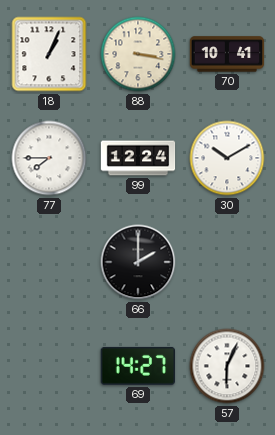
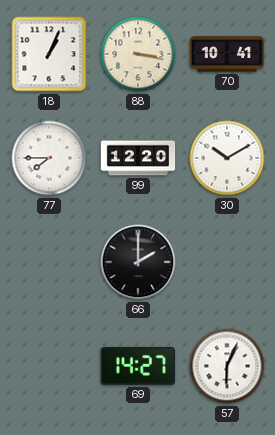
99: 12:24 -> 12:20
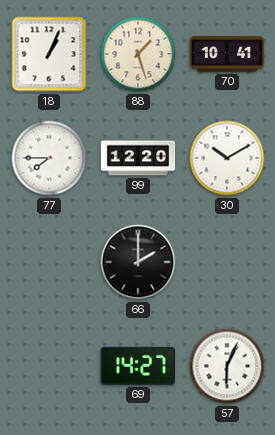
88: 3:17 -> 1:27
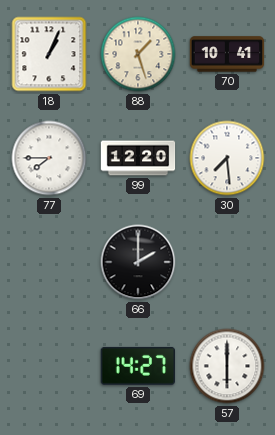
30: 10:10 -> 7:29
57: 6:04 -> 6:00
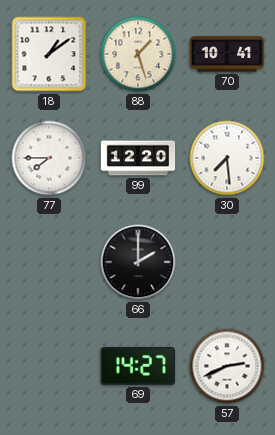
18: 1:04 -> 1:09
57: 6:00 -> 2:41
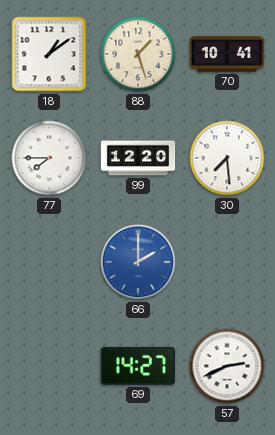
66 dial: black -> blue
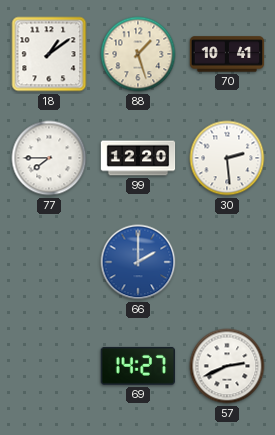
30: 7:29 -> 2:29
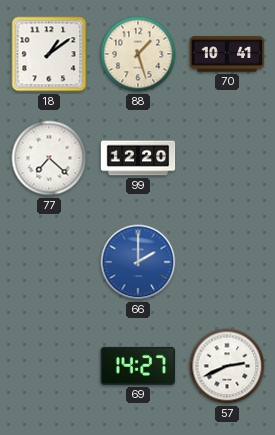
77: 7:45 -> 7:22
30: 2:29 -> none
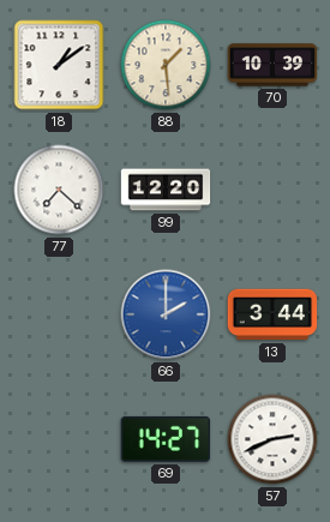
88: 1:27 -> 1:29
70: 10:41 -> 10:39
13: none -> 3:44
